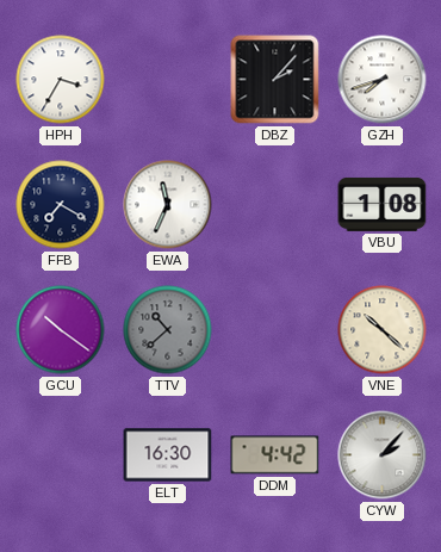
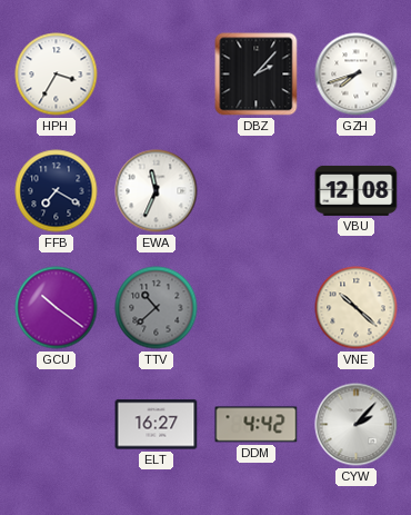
VBU: 1:08 -> 12:08
ELT: 16:30 -> 16:27
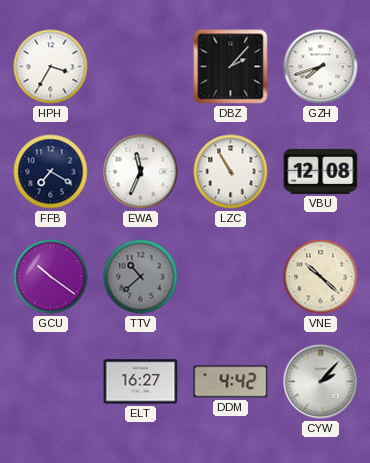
LZC: none -> 10:55
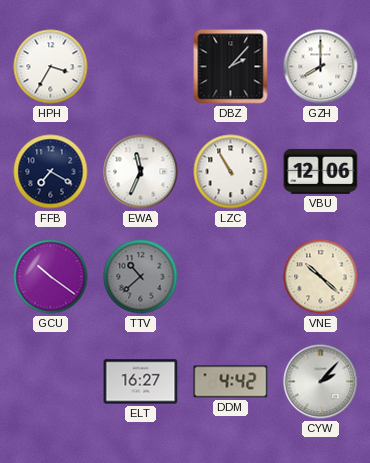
GZH: 7:42 -> 8:00
VBU: 12:08 -> 12:06
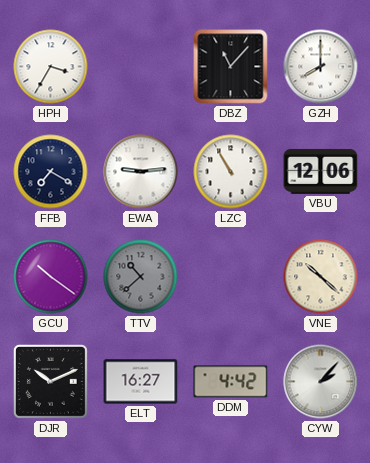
DBZ: 2:07 -> 11:07
EWA: 11:34 -> 9:14
DJR: none -> 10:11
